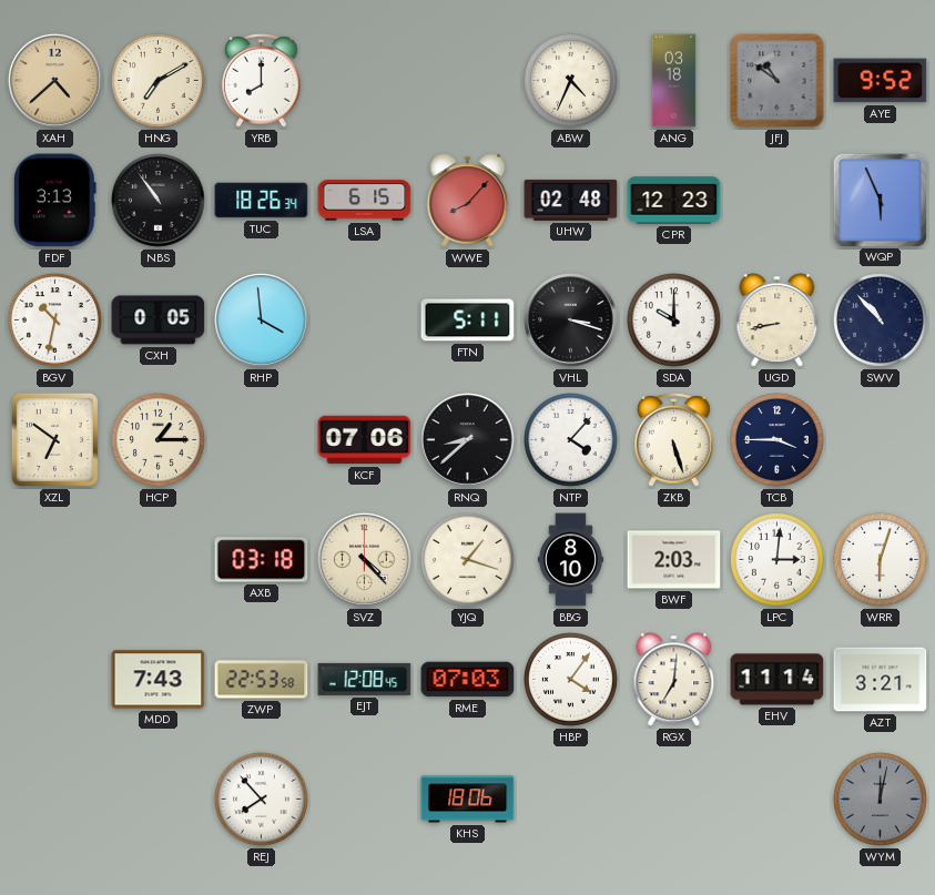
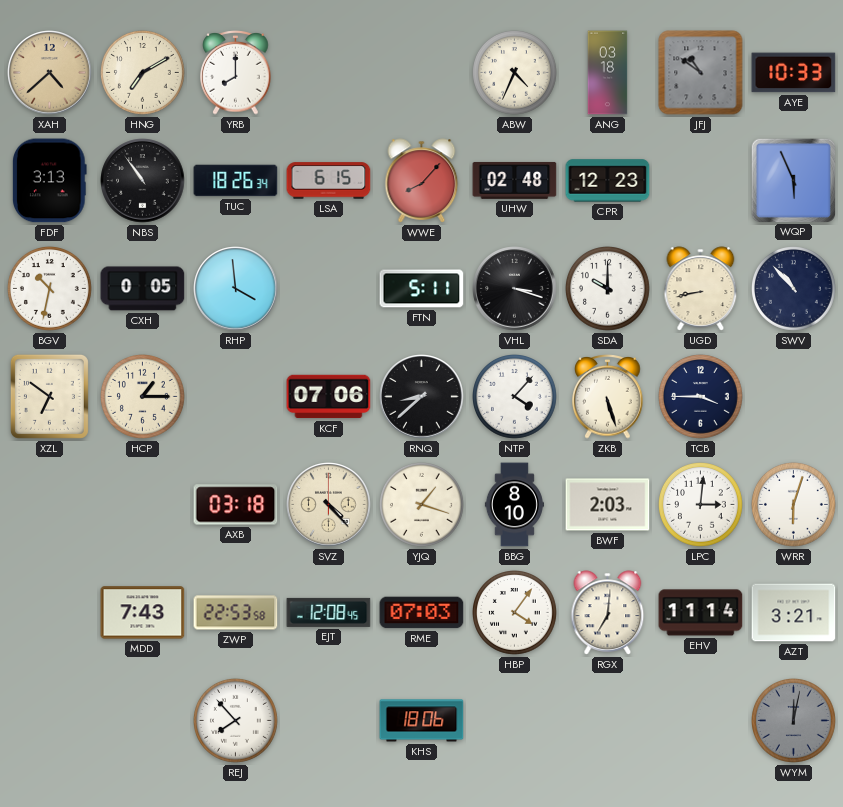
AYE: 9:52 -> 10:33
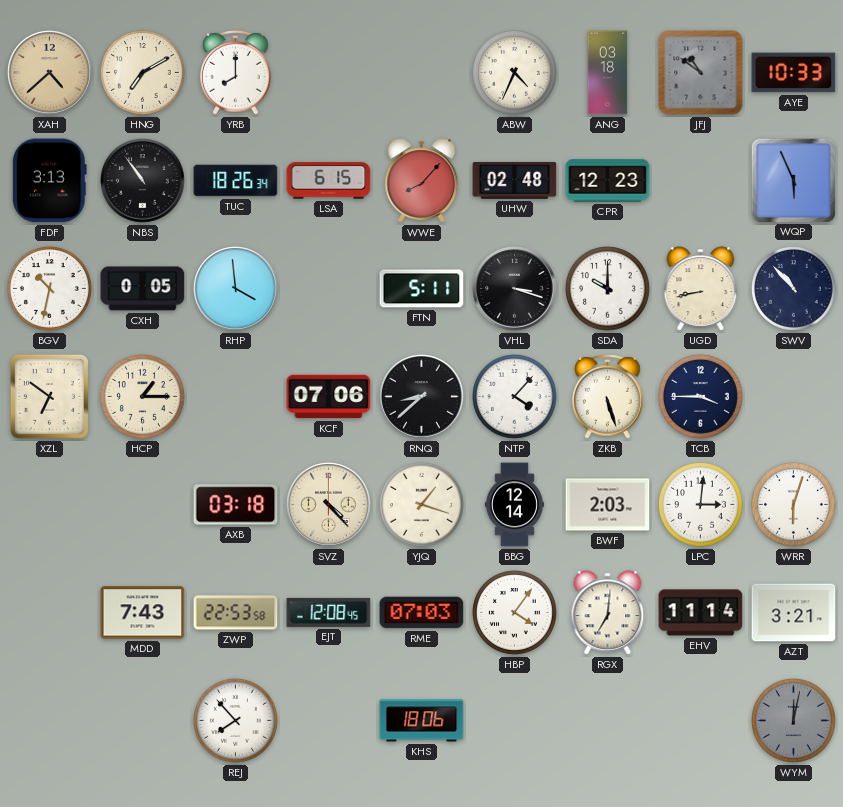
BBG: 8:10 -> 12:14
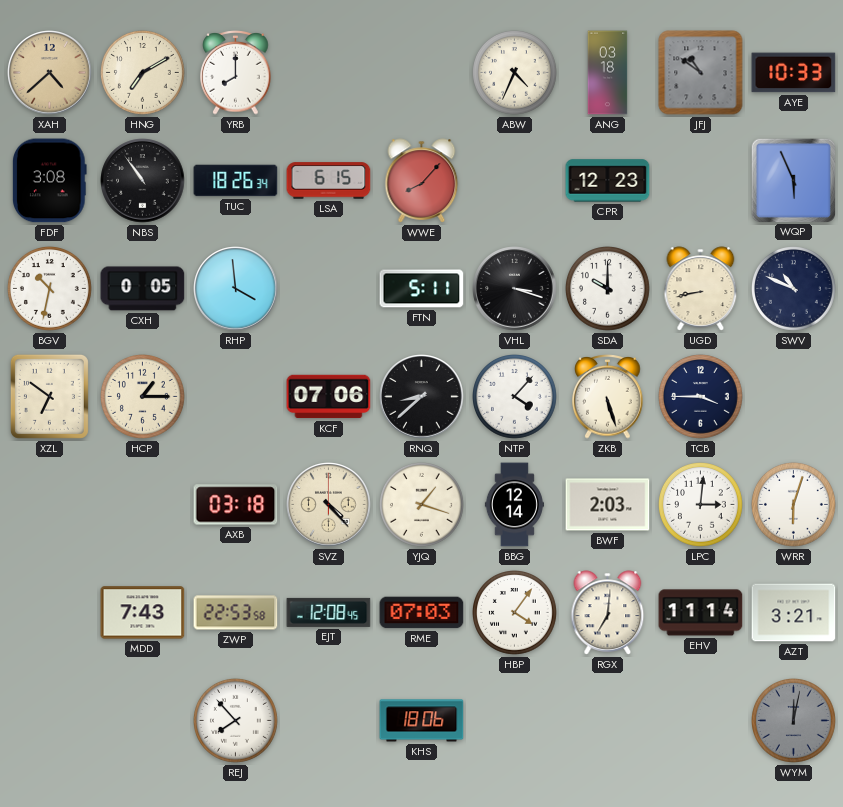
FDF: 3:13 -> 3:08
UHW: 02:48 -> none
SWV: 10:53 -> 10:49
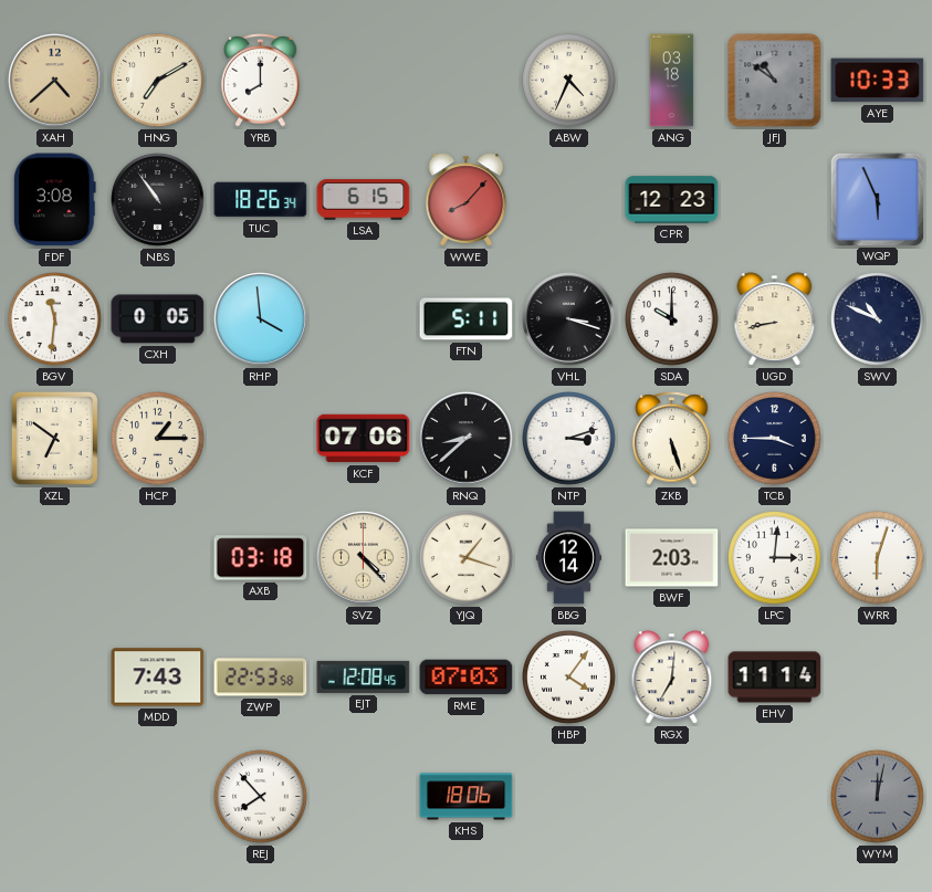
BGV: 10:32 -> 11:31
NTP: 4:07 -> 3:12
AZT: 3:21 -> none
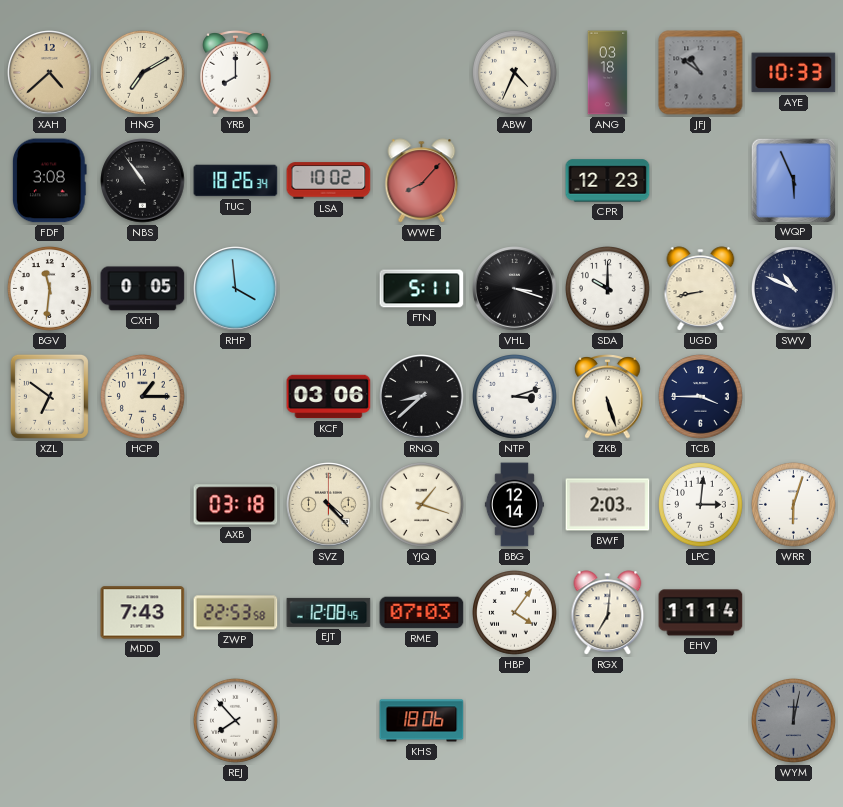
LSA: 6:15 -> 10:02
KCF: 07:06 -> 03:06
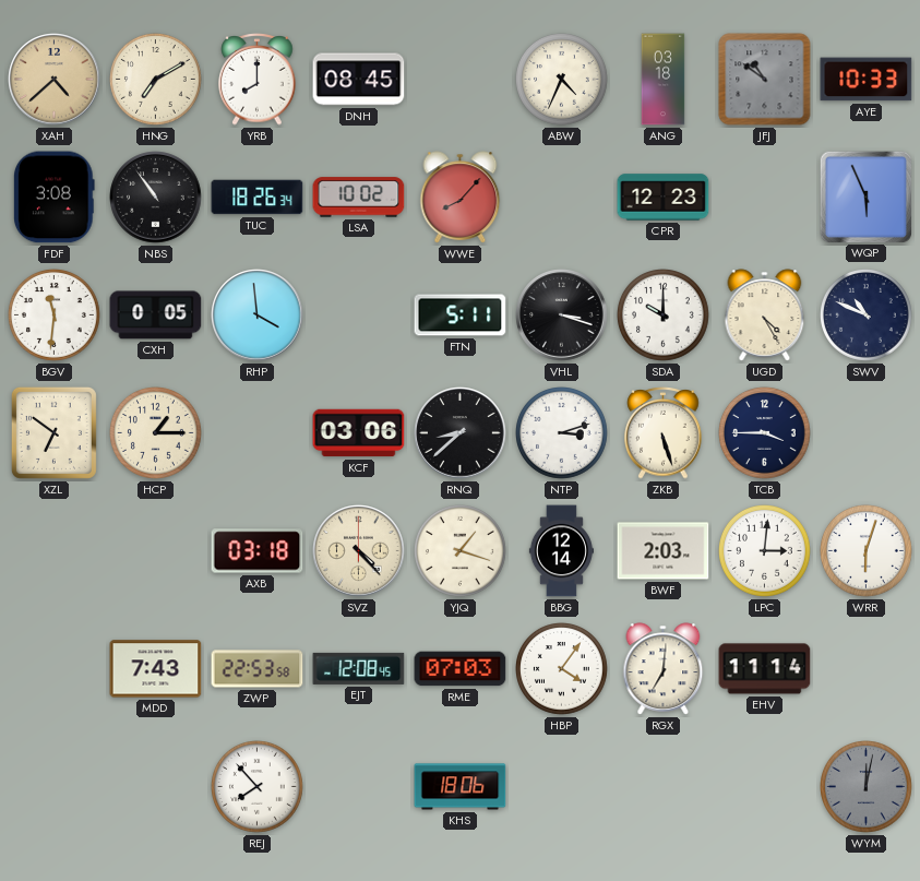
DNH: none -> 08:45
UGD: 8:43 -> 4:25
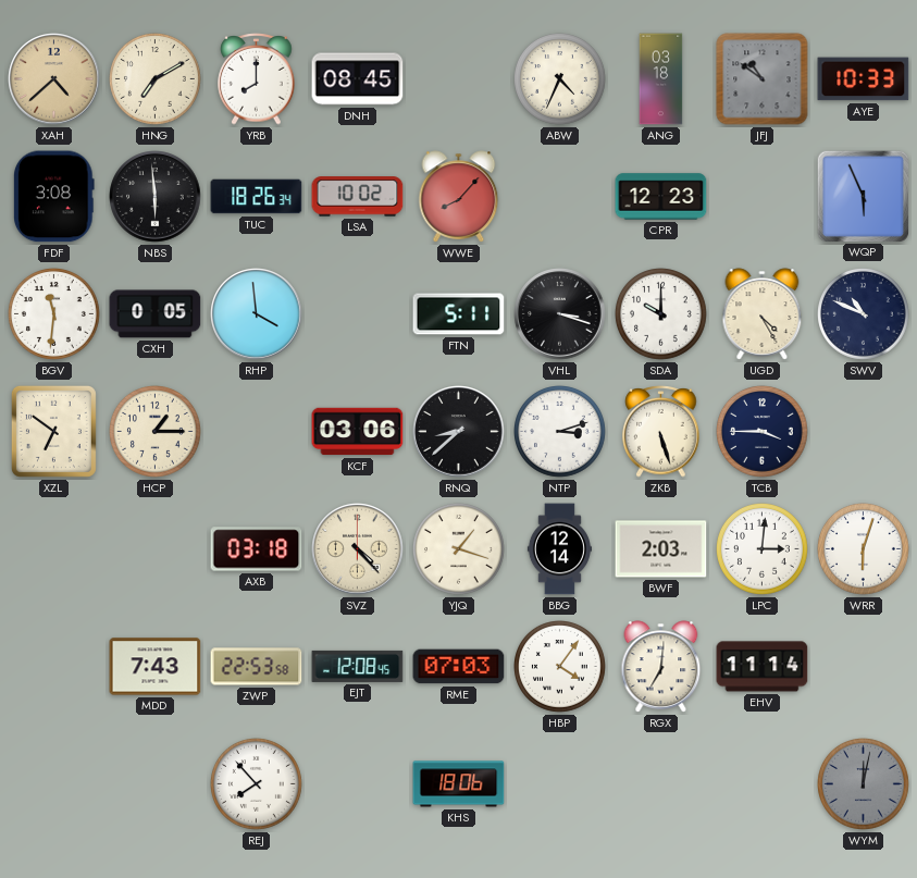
NBS: 10:54 -> 5:59
